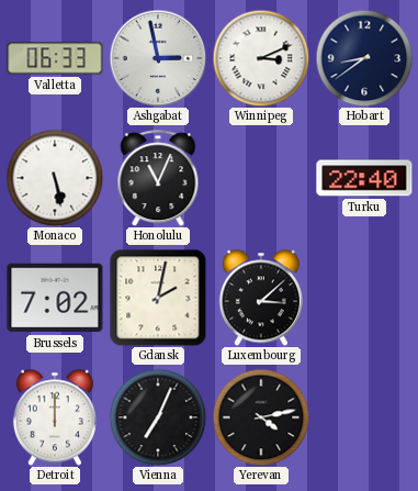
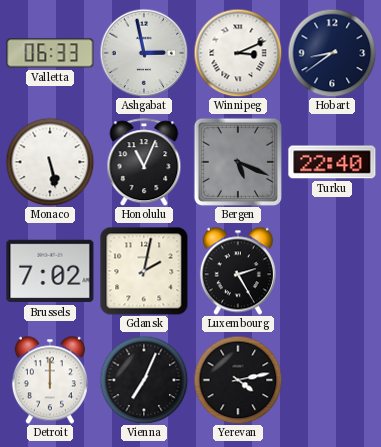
Bergen: none -> 5:19
Luxembourg: 3:08 -> 2:25
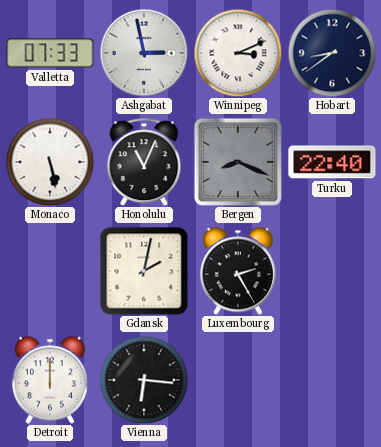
Valletta: 06:33 -> 07:33
Bergen: 5:19 -> 8:19
Brussels: 7:02 -> none
Vienna: 7:04 -> 6:16
Yerevan: 4:13 -> none
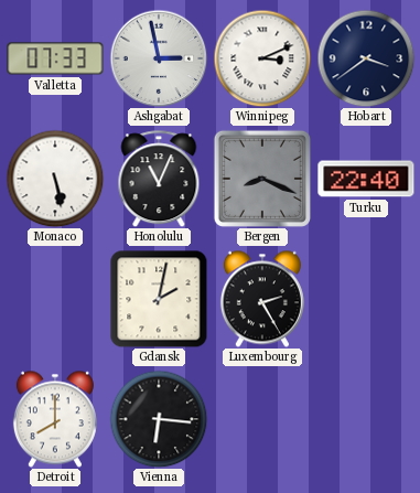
Hobart: 8:39 -> 3:39
Detroit: 12:00 -> 8:00
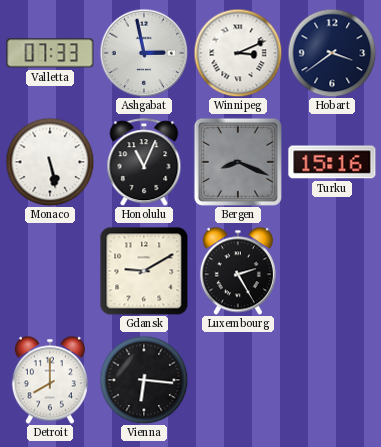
Turku: 22:40 -> 15:16
Gdansk: 2:02 -> 9:10
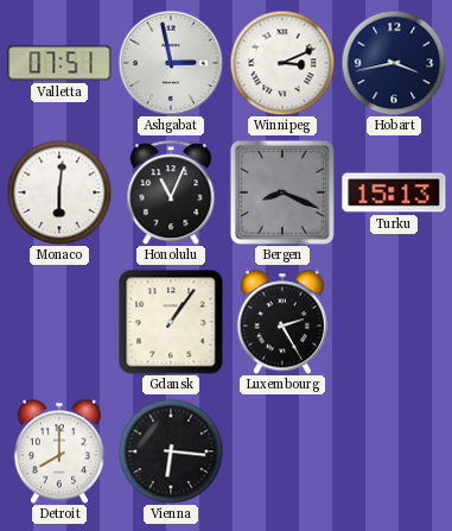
Valletta: 07:33 -> 07:51
Hobart: 3:39 -> 3:43
Monaco: 5:28 -> 6:01
Turku: 15:16 -> 15:13
Gdansk: 9:10 -> 1:06
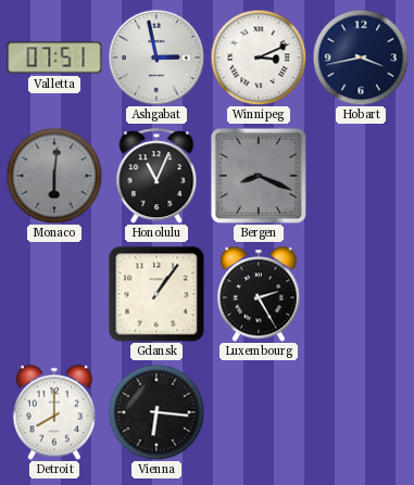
Monaco dial: white -> grey
Turku: 15:13 -> none
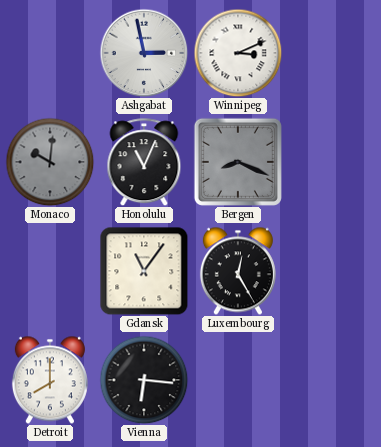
Valletta: 07:51 -> none
Hobart: 3:43 -> none
Monaco: 6:01 -> 10:01
Gdansk: 1:06 -> 11:06
Luxembourg: 2:25 -> 12:25
